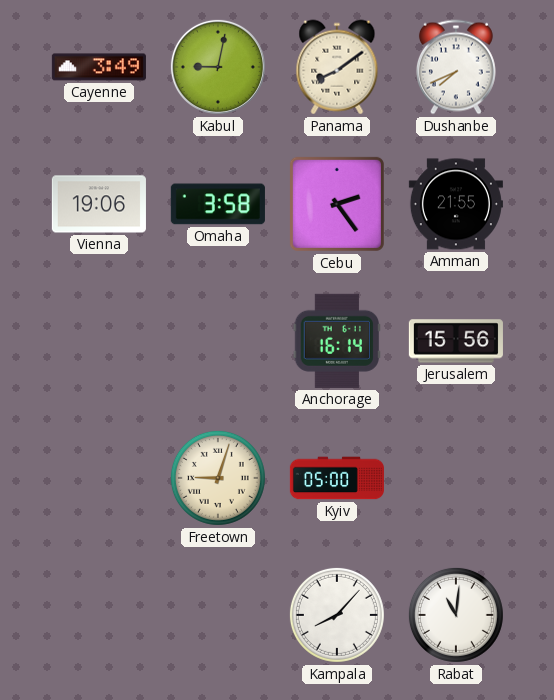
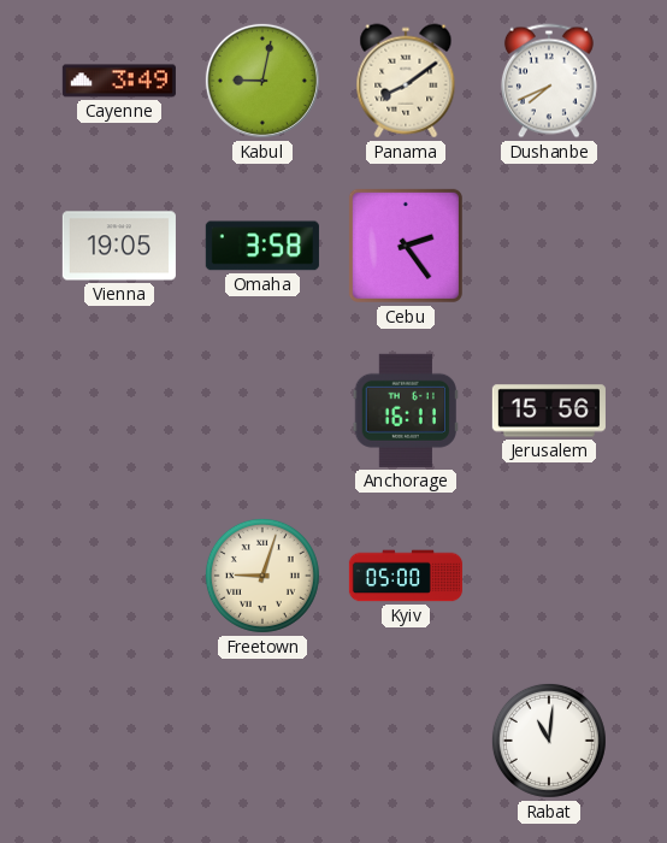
Vienna: 19:06 -> 19:05
Amman: 21:55 -> none
Anchorage: 16:14 -> 16:11
Kampala: 8:07 -> none
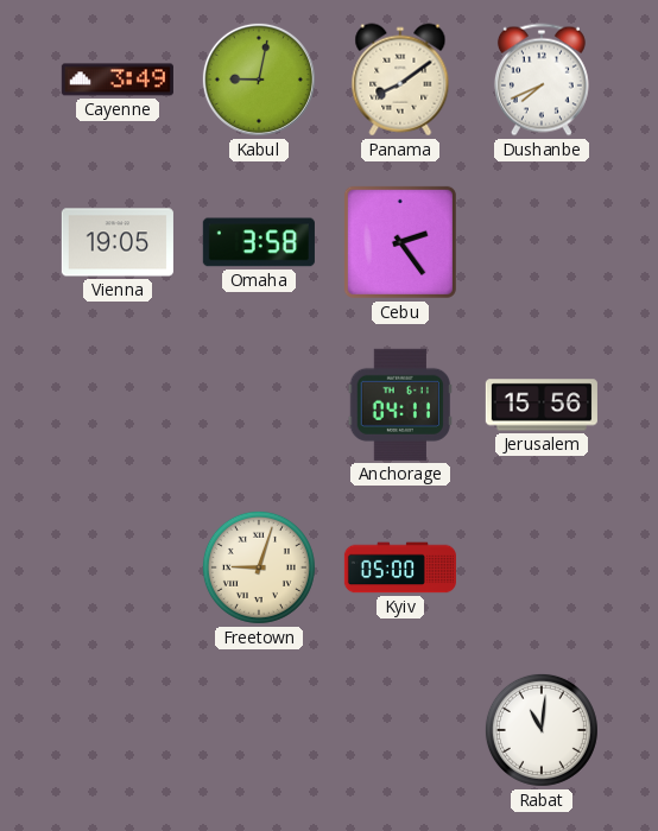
Anchorage: 16:11 -> 04:11
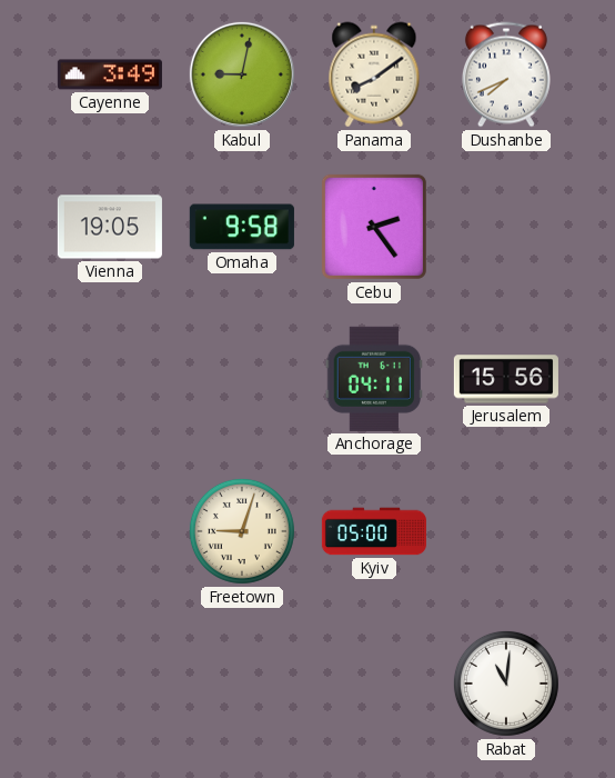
Omaha: 3:58 -> 9:58
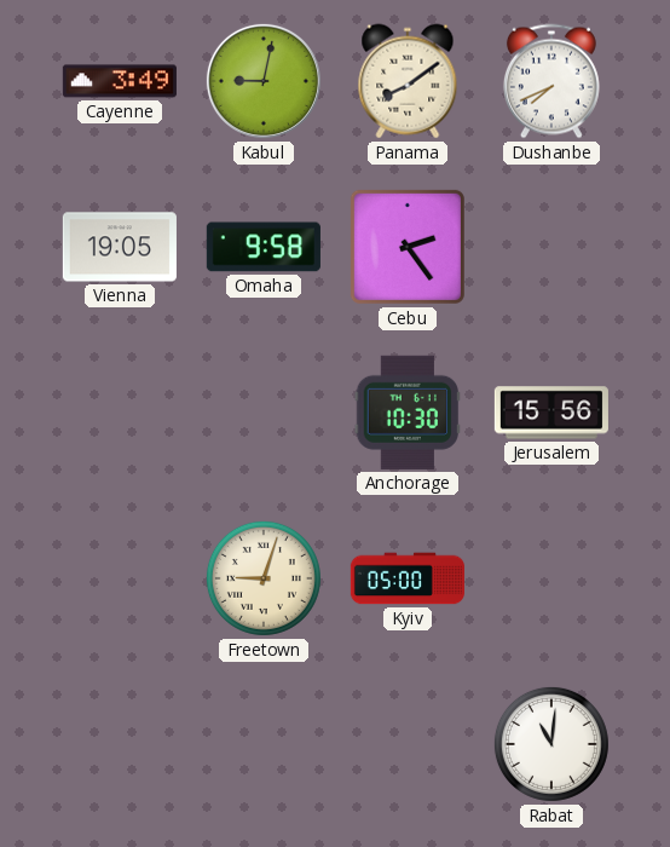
Anchorage: 04:11 -> 10:30
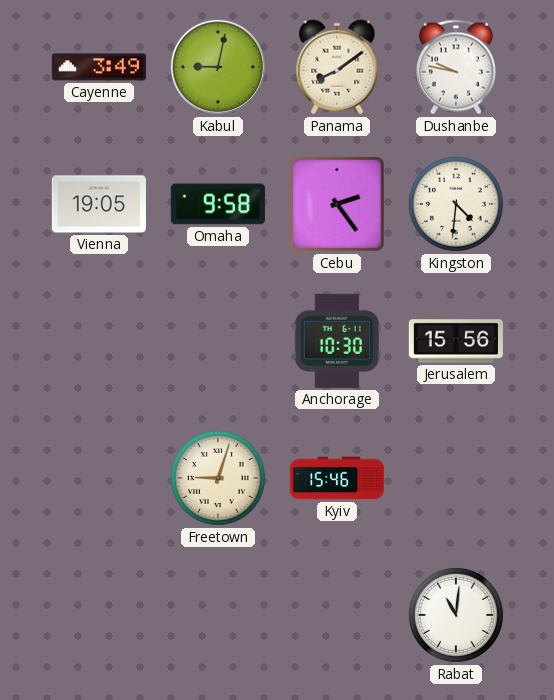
Dushanbe: 7:41 -> 9:47
Kingston: none -> 4:31
Kyiv: 05:00 -> 15:46
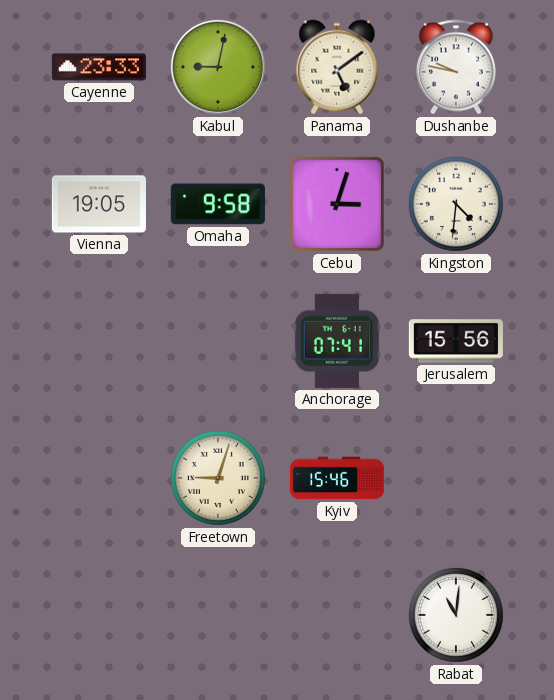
Cayenne: 3:49 -> 23:33
Panama: 8:09 -> 5:09
Cebu: 2:24 -> 3:03
Anchorage: 10:30 -> 07:41
